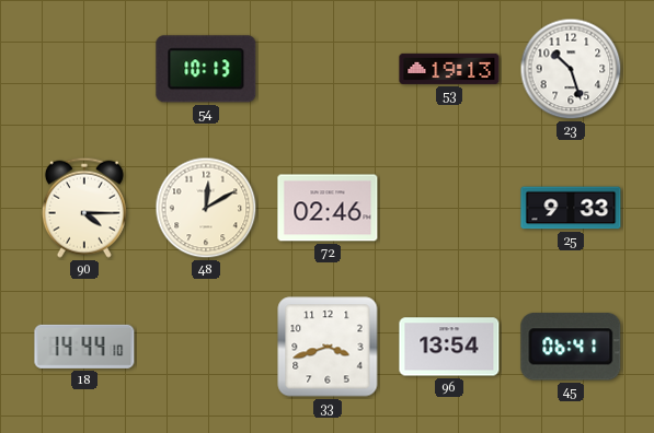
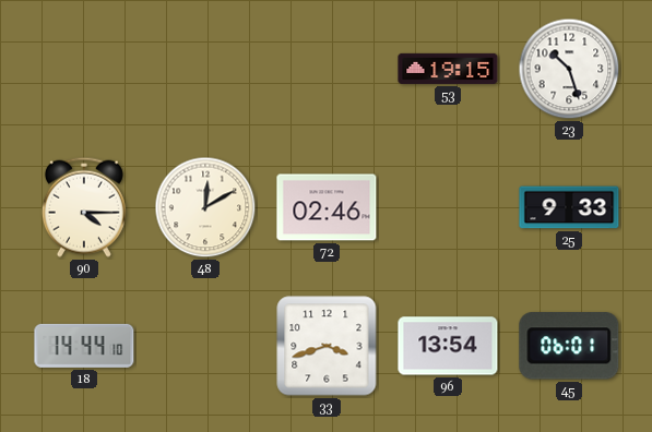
54: 10:13 -> none
53: 19:13 -> 19:15
45: 06:41 -> 06:01
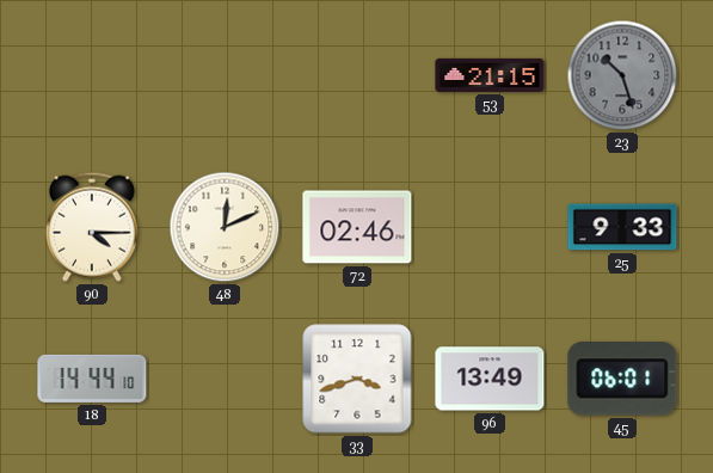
53: 19:15 -> 21:15
23 dial: white -> grey
48: 12:10 -> 12:11
96: 13:54 -> 13:49
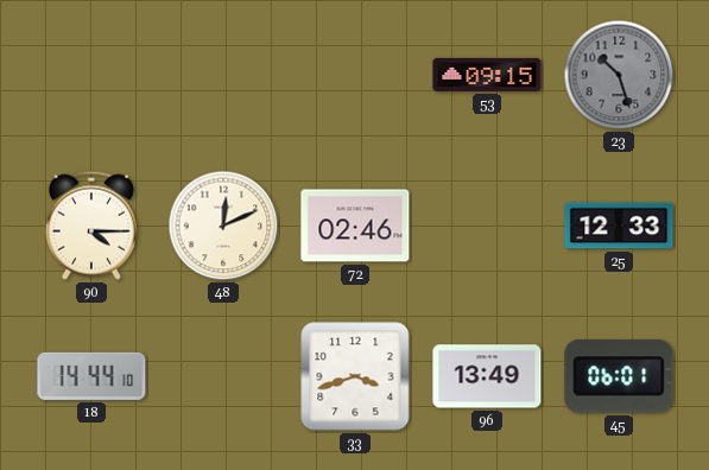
53: 21:15 -> 09:15
25: 9:33 -> 12:33
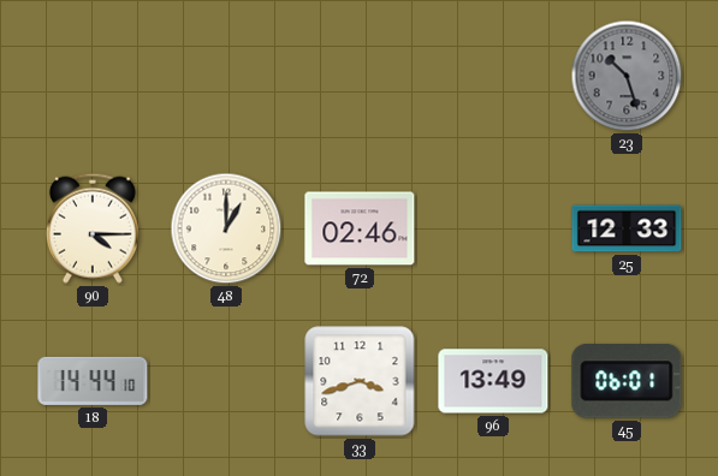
53: 09:15 -> none
48: 12:11 -> 1:00
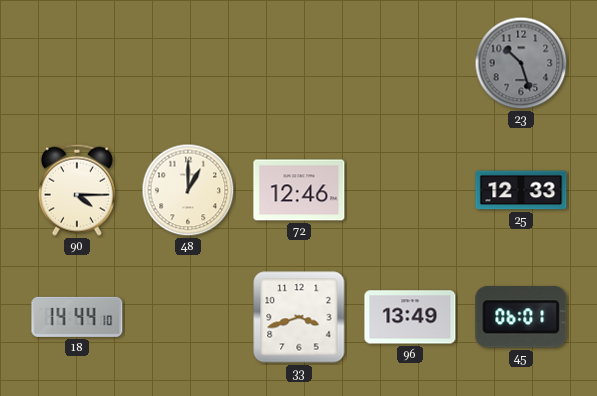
72: 02:46 -> 12:46
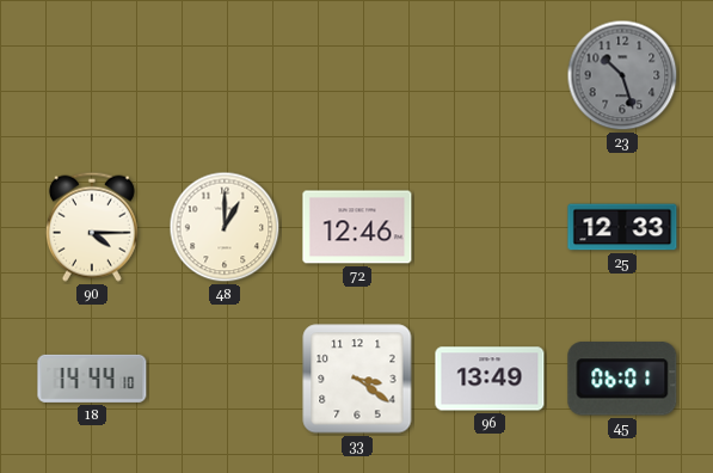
33: 3:42 -> 3:21
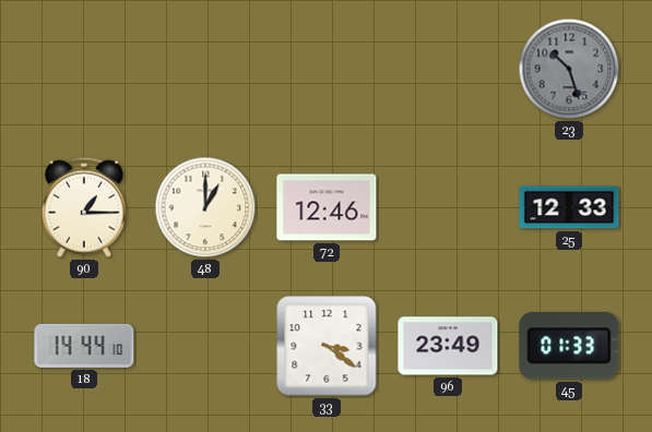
90: 4:15 -> 1:15
96: 13:49 -> 23:49
45: 06:01 -> 01:33
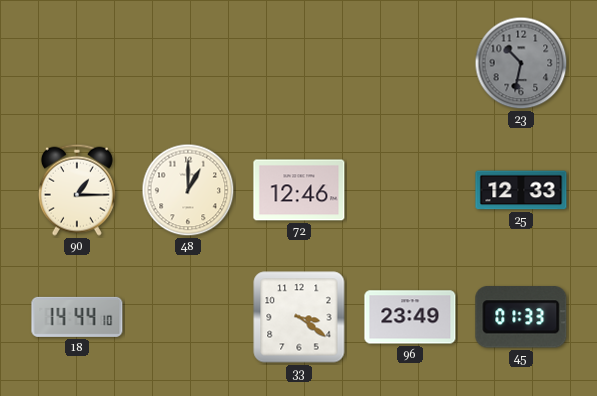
23: 10:27 -> 10:32
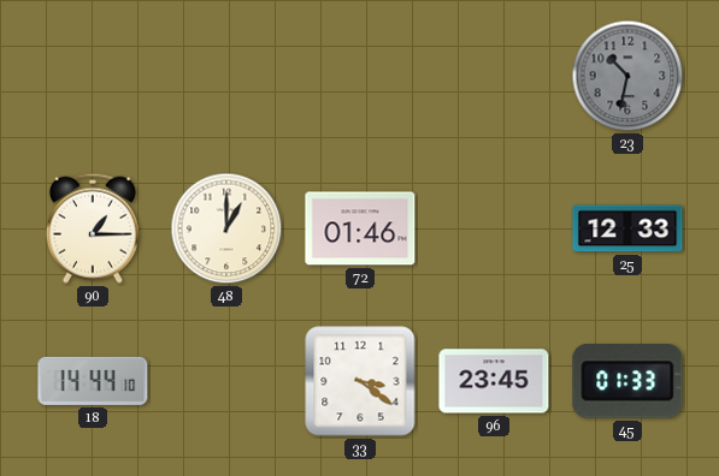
72: 12:46 -> 01:46
96: 23:49 -> 23:45
